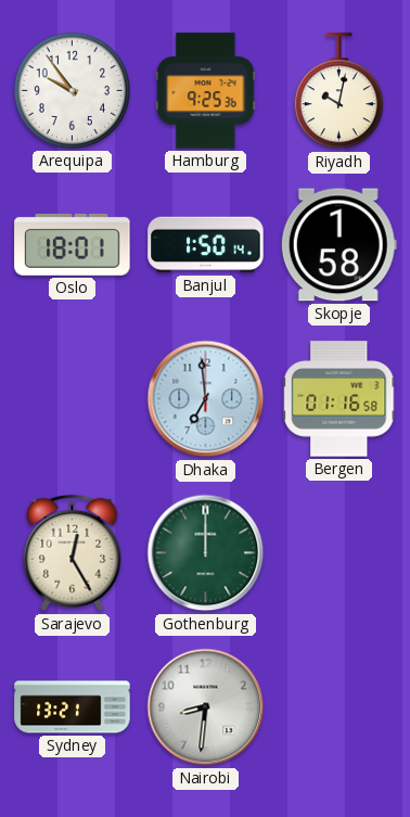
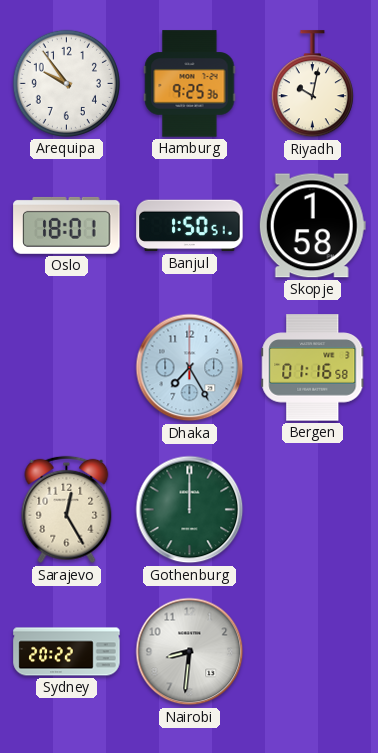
Banjul: 1:50:14 -> 1:50:51
Dhaka: 6:59 -> 7:25
Sydney: 13:21 -> 20:22
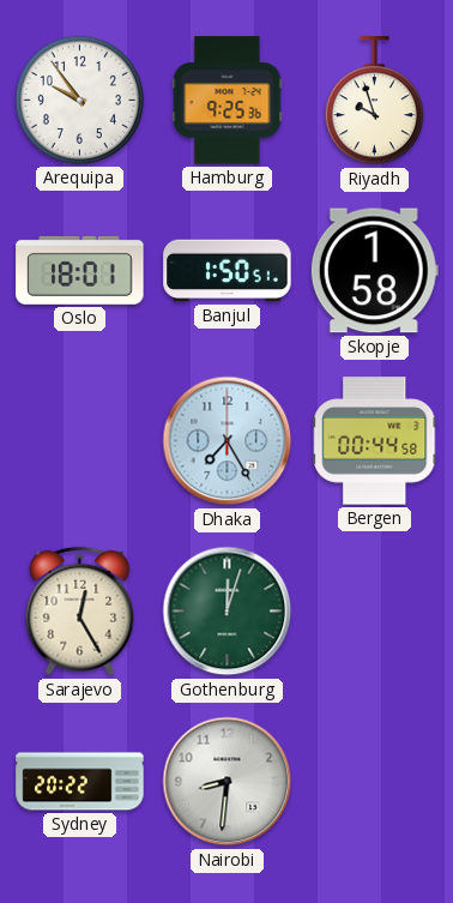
Riyadh: 10:02 -> 9:57
Bergen: 01:16 -> 00:44
Gothenburg: 12:00 -> 12:03
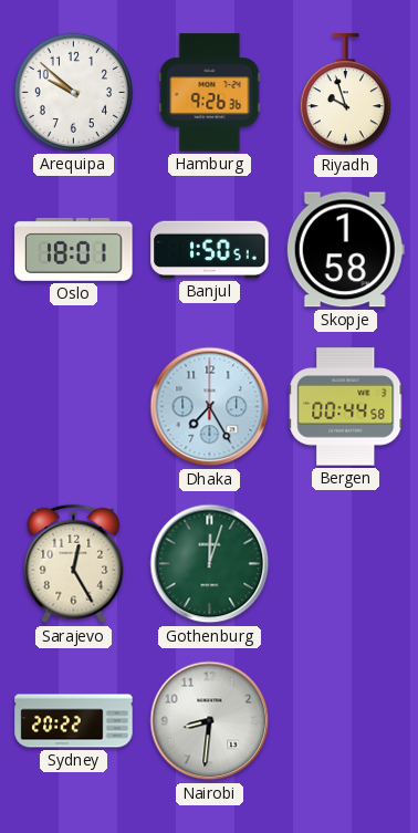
Arequipa: 9:54 -> 9:52
Hamburg: 9:25 -> 9:26
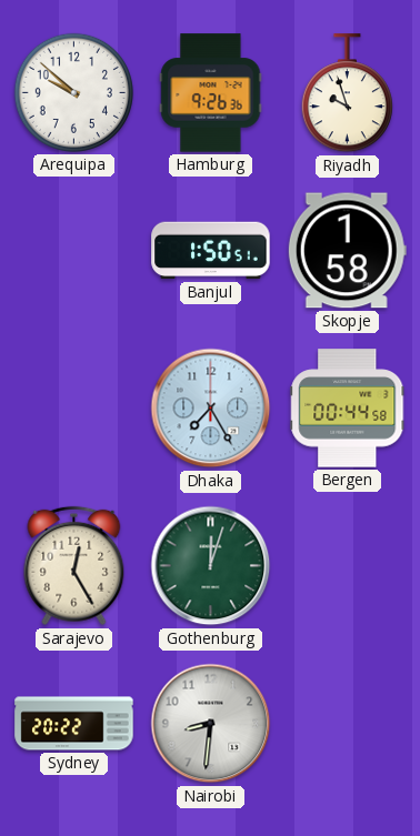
Oslo: 18:01 -> none
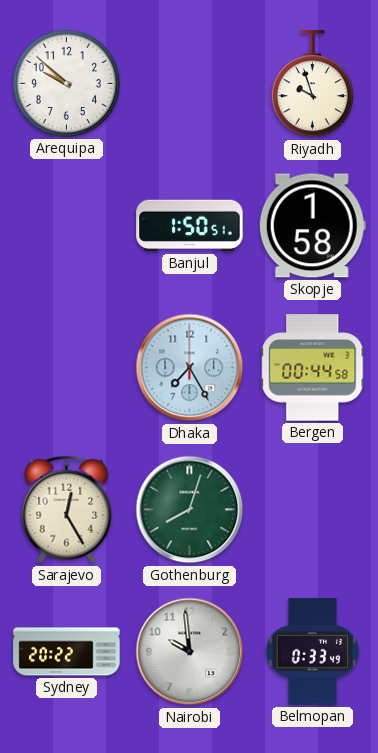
Hamburg: 9:26 -> none
Gothenburg: 12:03 -> 8:03
Nairobi: 8:31 -> 9:59
Belmopan: none -> 0:33
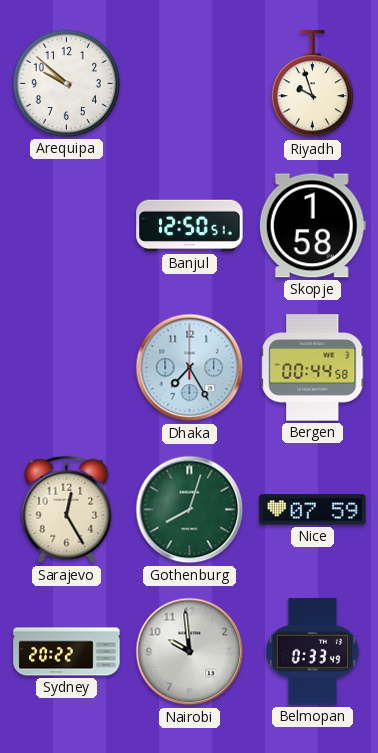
Banjul: 1:50 -> 12:50
Nice: none -> 07:59
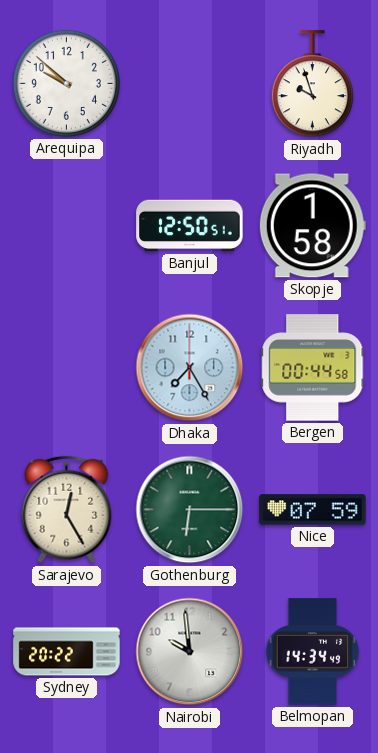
Gothenburg: 8:03 -> 6:15
Belmopan: 0:33 -> 14:34
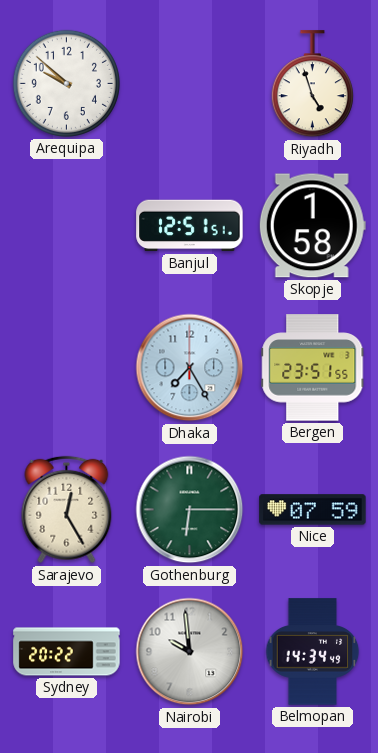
Riyadh: 9:57 -> 4:57
Banjul: 12:50 -> 12:51
Bergen: 00:44 -> 23:51
